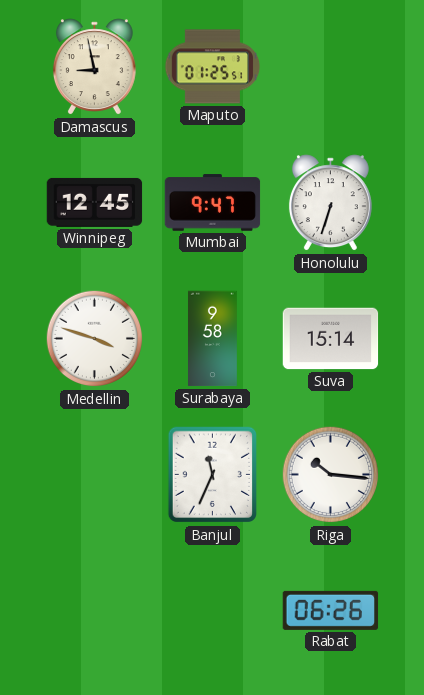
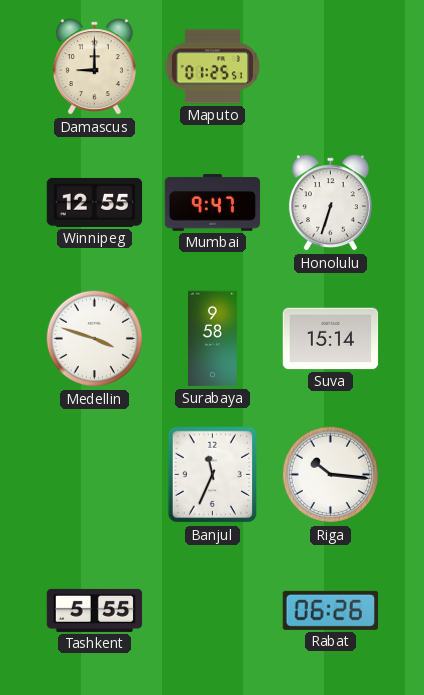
Damascus: 8:58 -> 9:00
Winnipeg: 12:45 -> 12:55
Tashkent: none -> 5:55
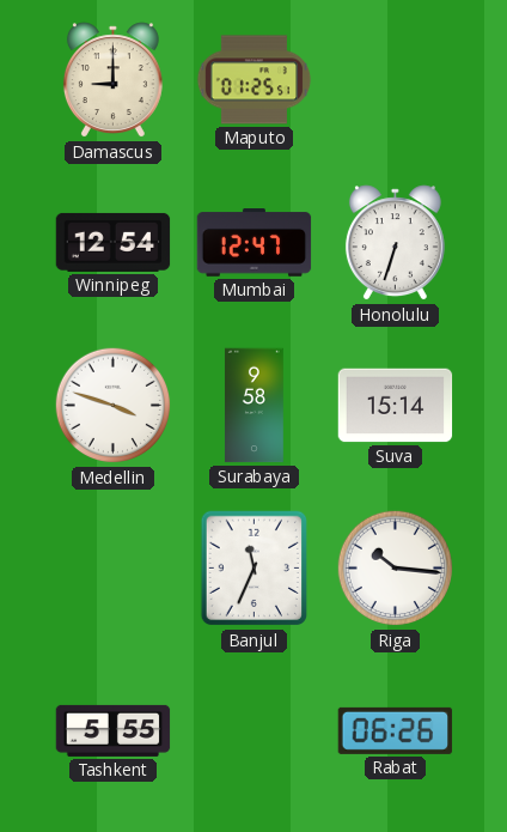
Winnipeg: 12:55 -> 12:54
Mumbai: 9:47 -> 12:47
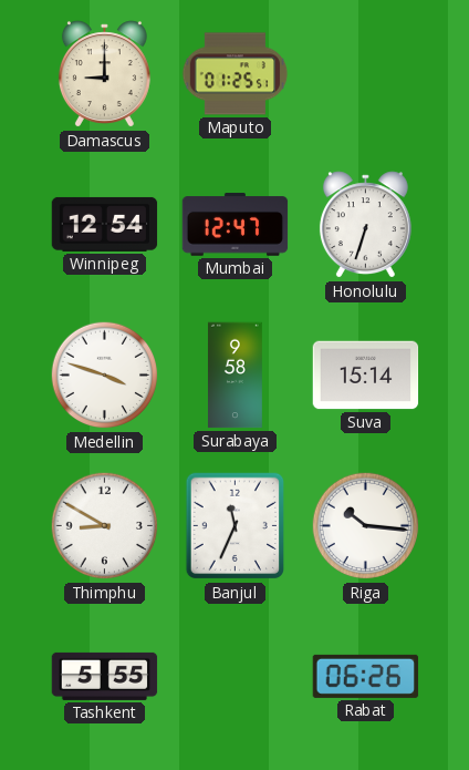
Thimphu: none -> 8:50
